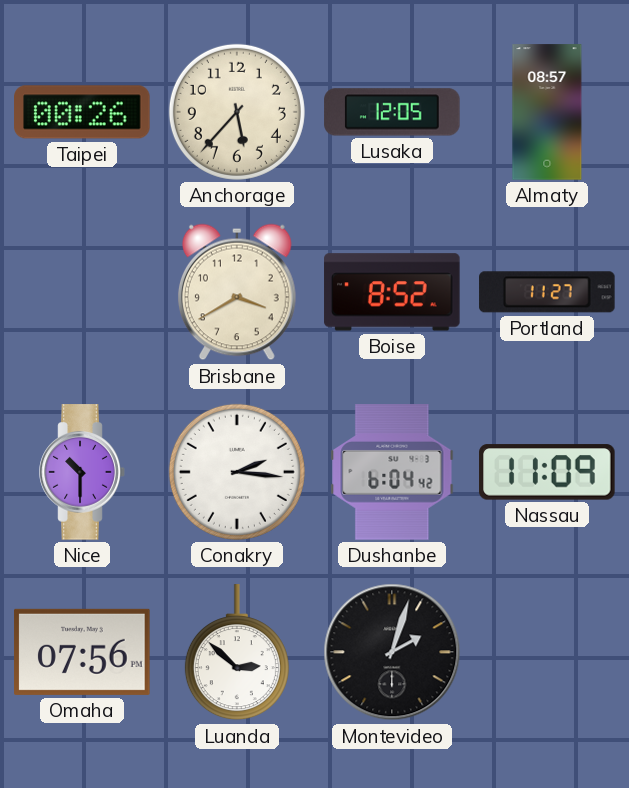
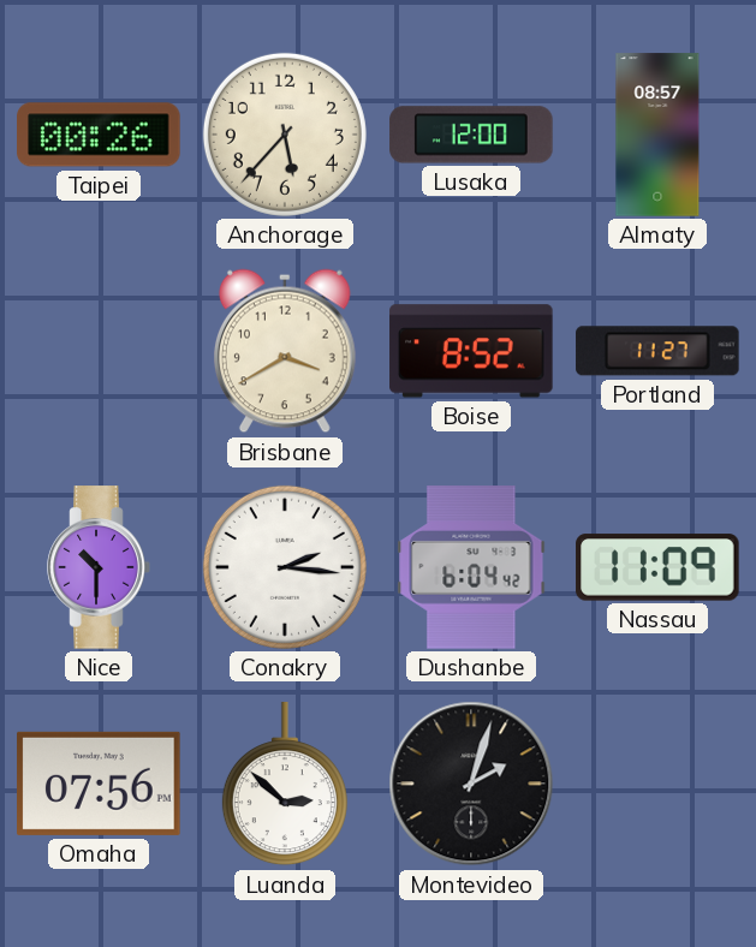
Lusaka: 12:05 -> 12:00
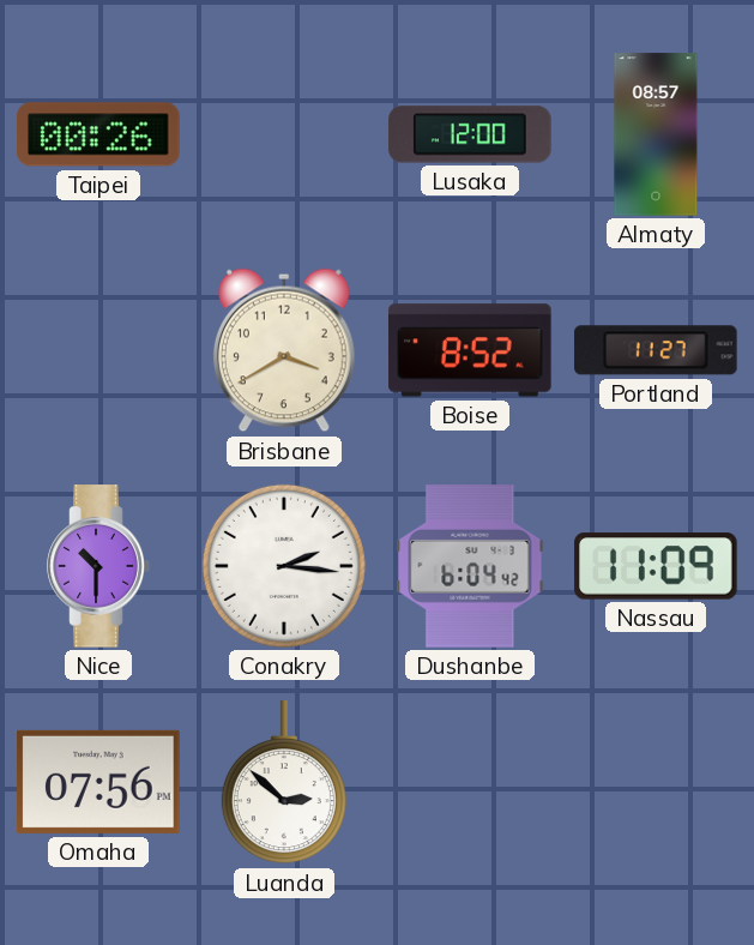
Anchorage: 5:37 -> none
Montevideo: 2:03 -> none
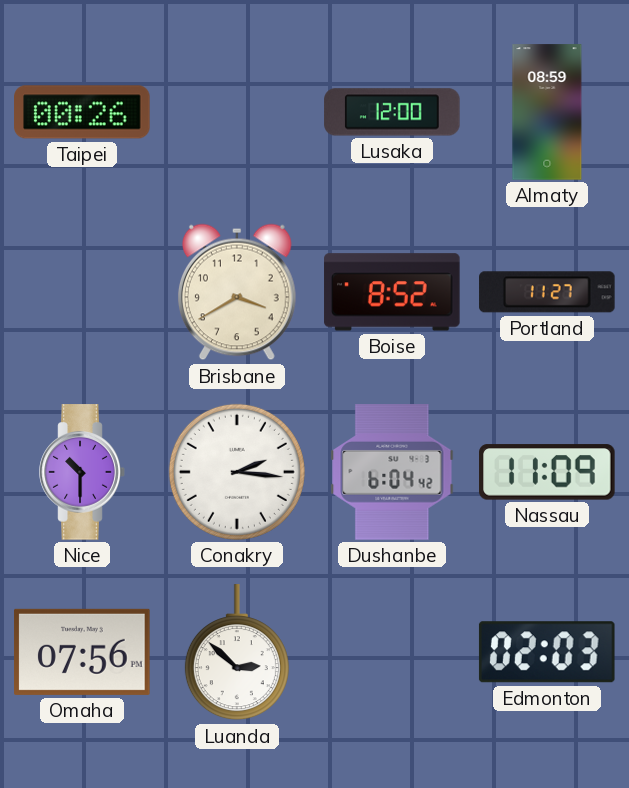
Almaty: 08:57 -> 08:59
Edmonton: none -> 02:03
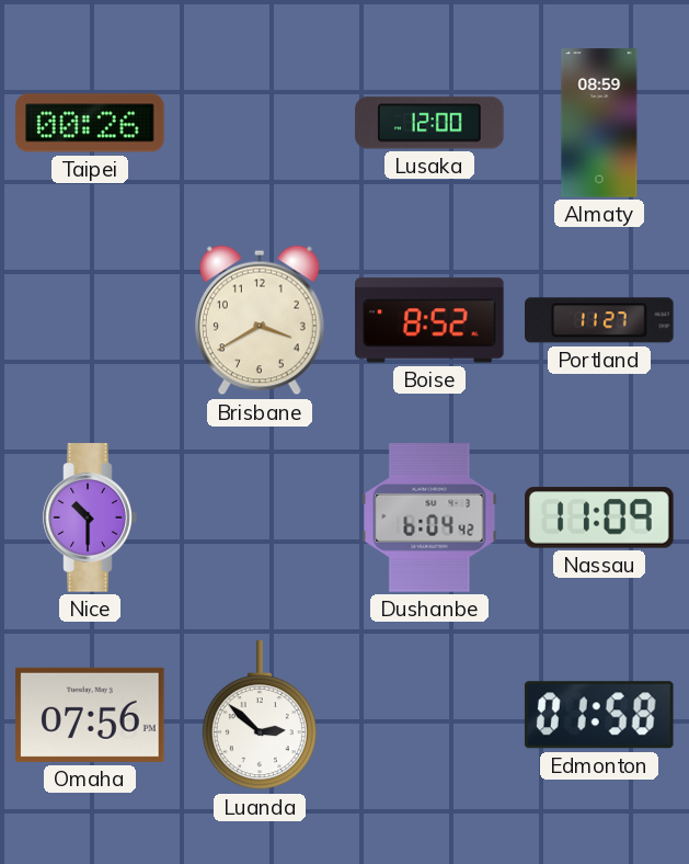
Conakry: 2:16 -> none
Edmonton: 02:03 -> 01:58
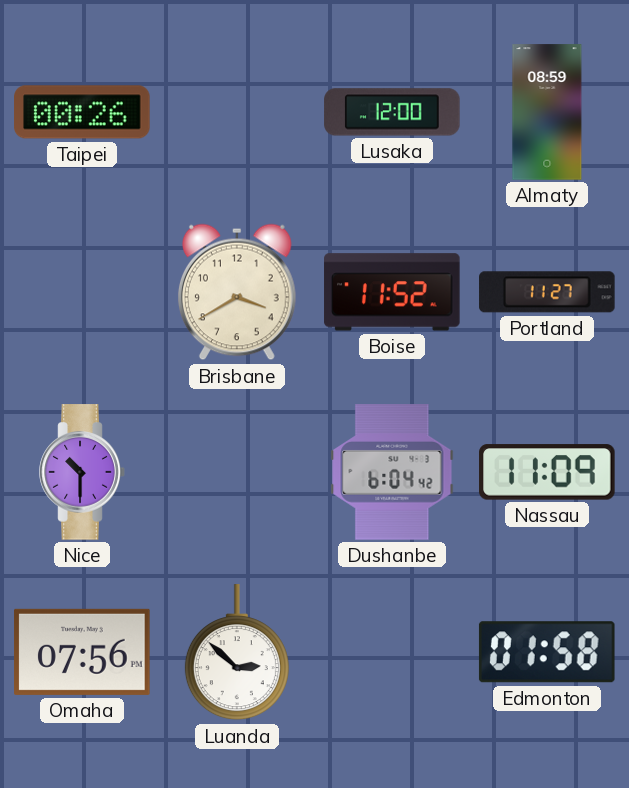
Boise: 8:52 -> 11:52
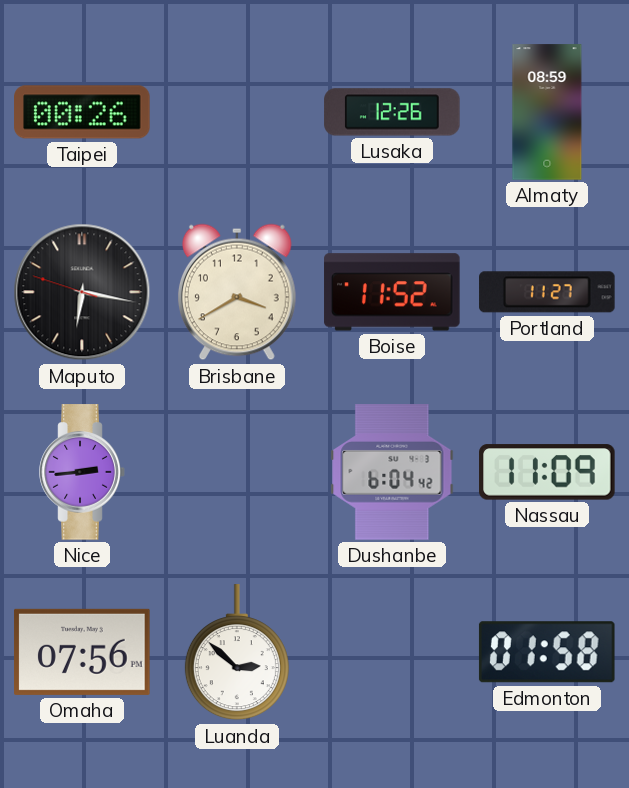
Lusaka: 12:00 -> 12:26
Maputo: none -> 6:16
Nice: 10:30 -> 2:44
